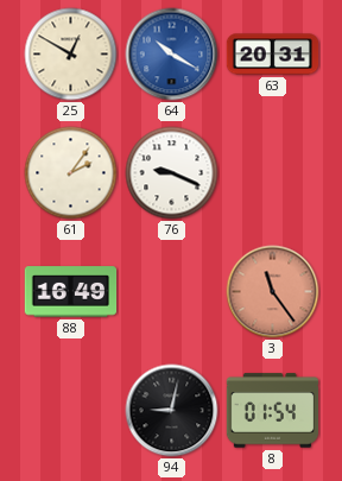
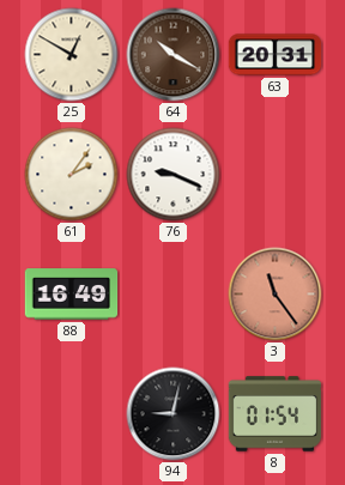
64 dial: blue -> brown
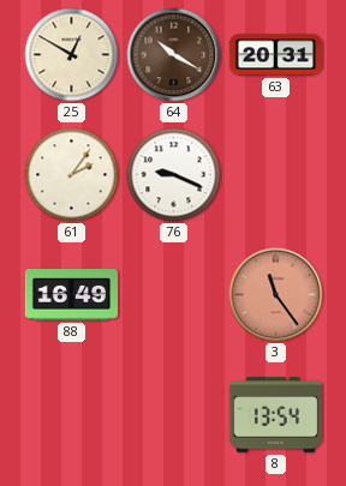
94: 9:02 -> none
8: 01:54 -> 13:54
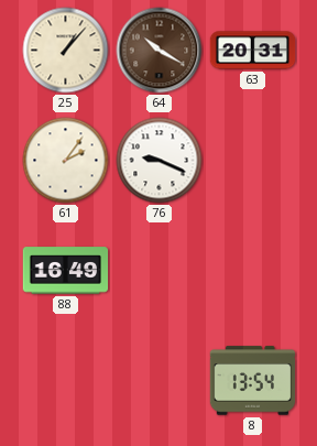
25: 12:50 -> 1:07
3: 11:24 -> none
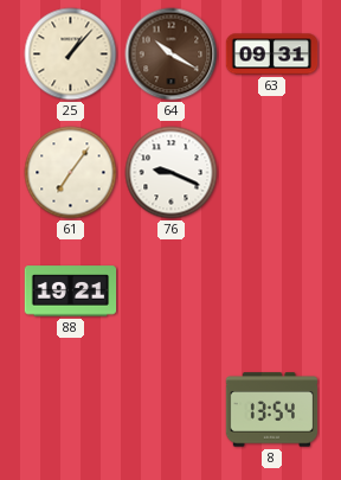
63: 20:31 -> 09:31
61: 2:06 -> 7:06
88: 16:49 -> 19:21
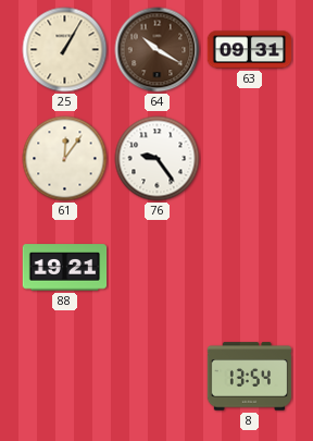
25: 1:07 -> 1:05
61: 7:06 -> 12:06
76: 9:19 -> 9:24
